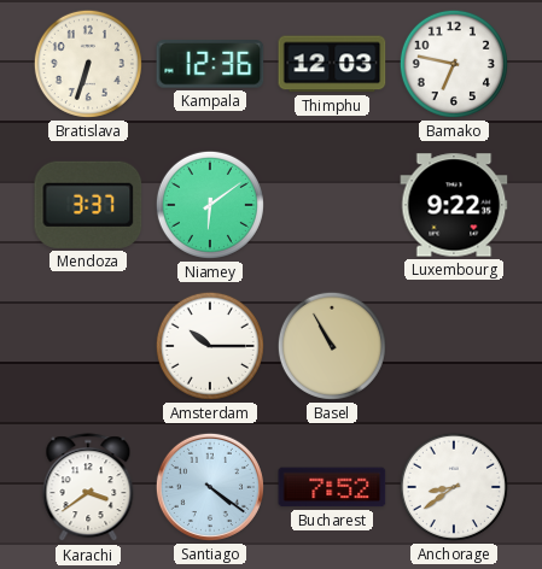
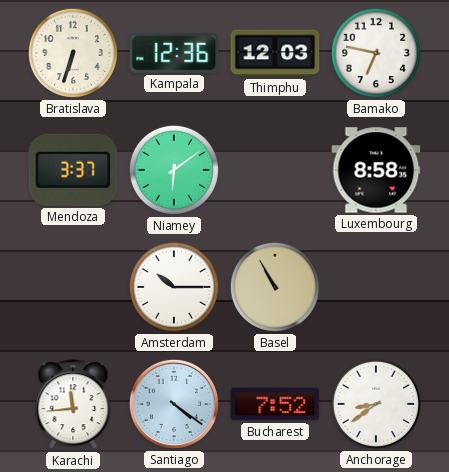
Luxembourg: 9:22 -> 8:58
Karachi: 3:39 -> 11:44
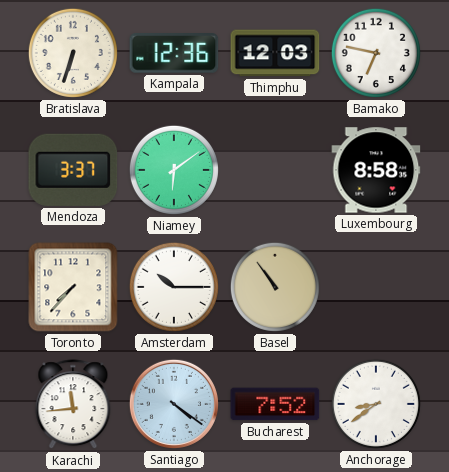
Toronto: none -> 7:37
Basel: 10:55 -> 10:54
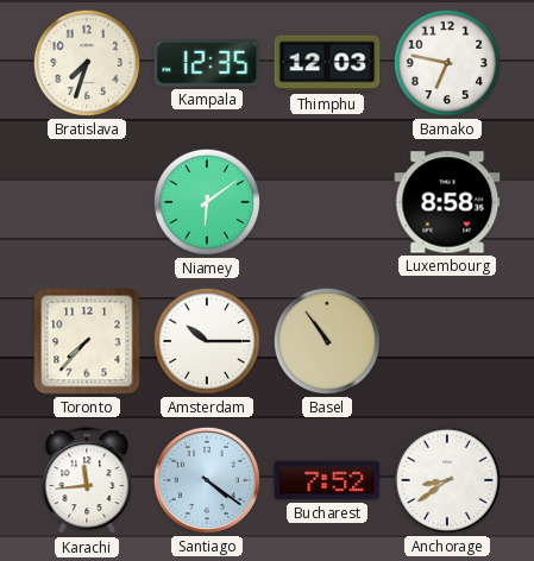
Bratislava: 6:33 -> 7:33
Kampala: 12:36 -> 12:35
Mendoza: 3:37 -> none
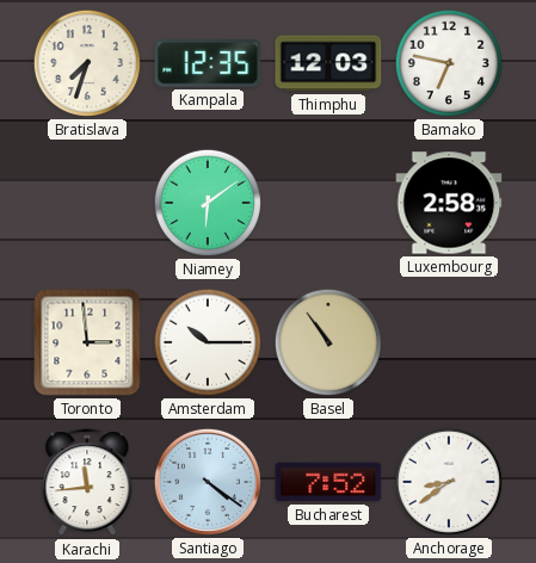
Luxembourg: 8:58 -> 2:58
Toronto: 7:37 -> 2:59
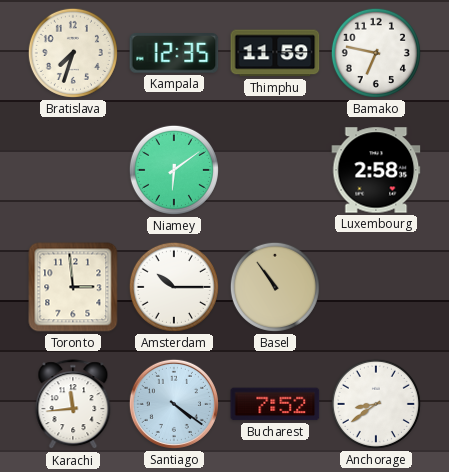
Thimphu: 12:03 -> 11:59
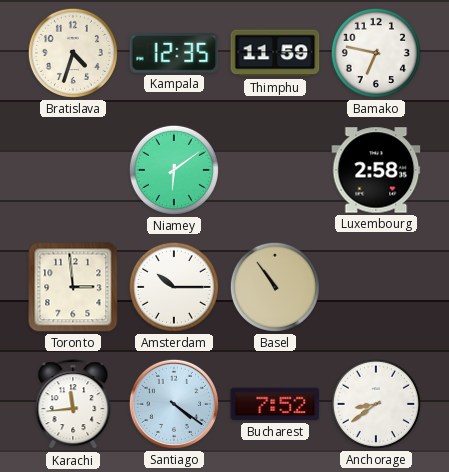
Bratislava: 7:33 -> 4:33
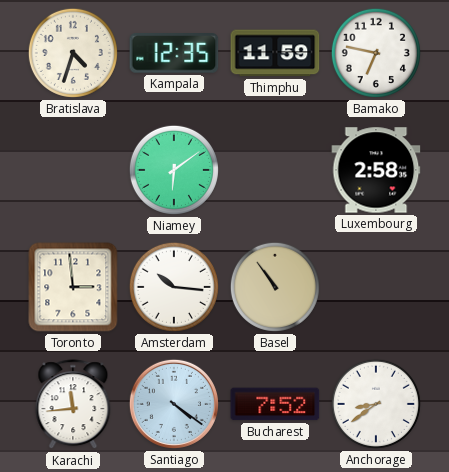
Amsterdam: 10:15 -> 10:16
